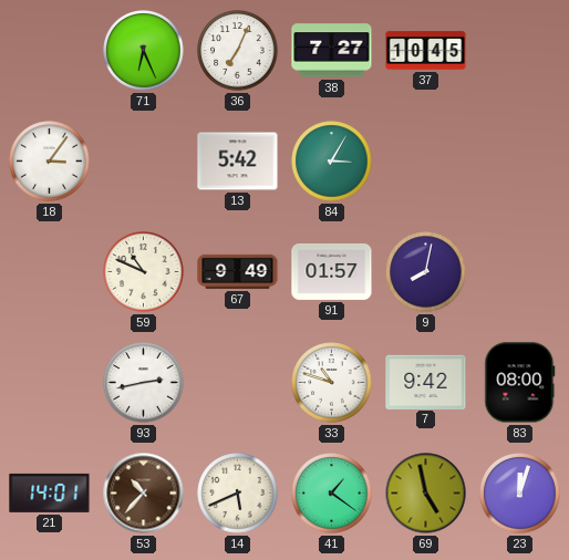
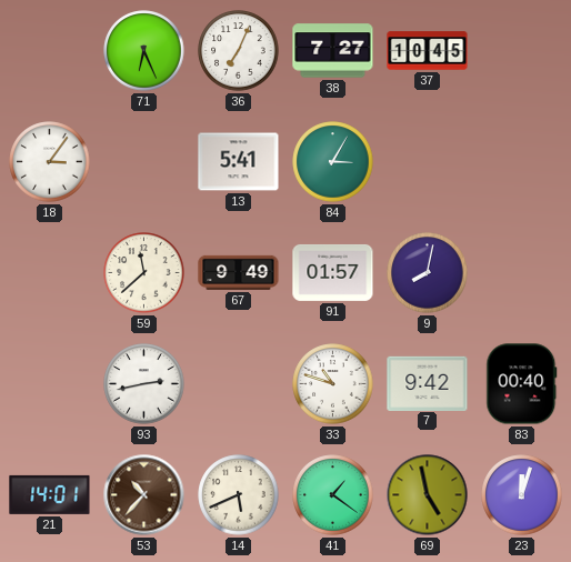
13: 5:42 -> 5:41
59: 10:49 -> 11:38
83: 08:00 -> 00:40
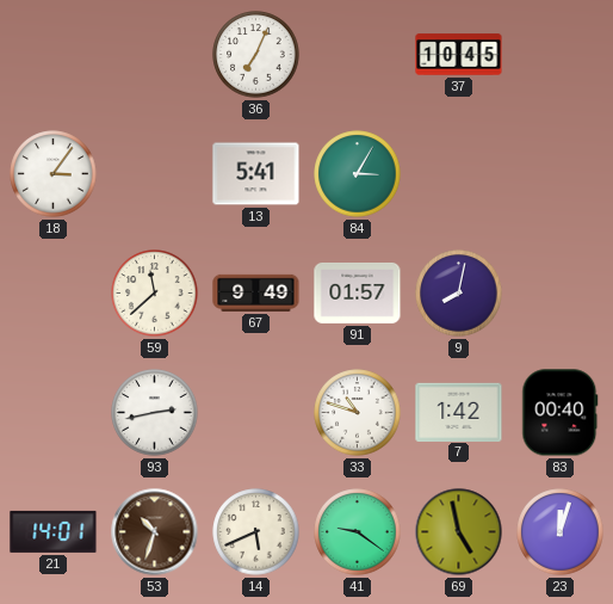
71: 6:26 -> none
38: 7:27 -> none
7: 9:42 -> 1:42
53: 10:37 -> 10:33
41: 1:21 -> 9:21
